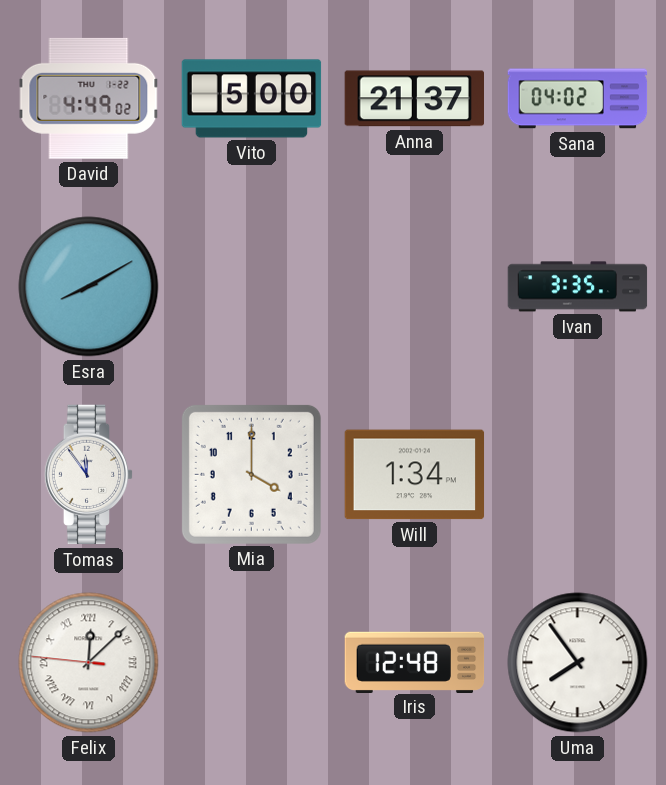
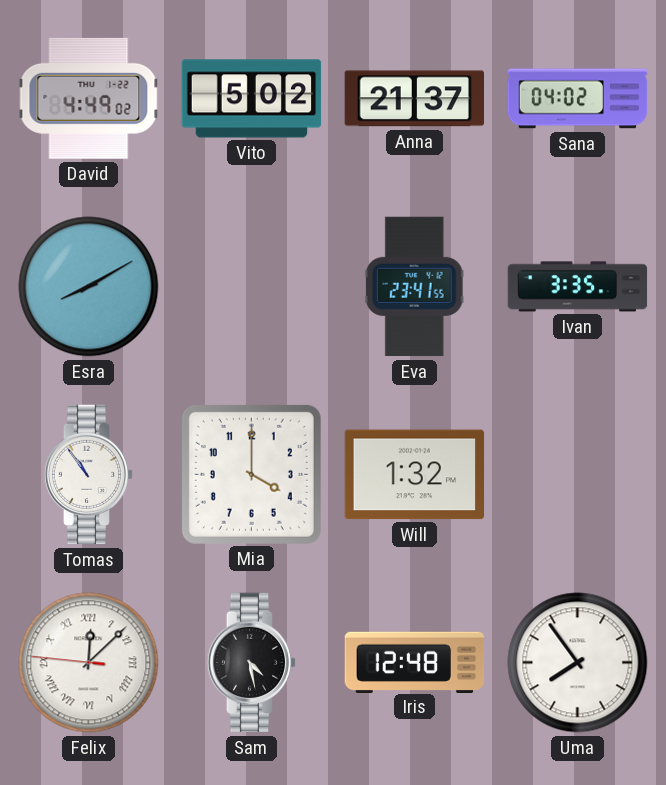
Vito: 5:00 -> 5:02
Eva: none -> 23:41
Tomas: 11:54 -> 10:54
Will: 1:34 -> 1:32
Sam: none -> 4:28
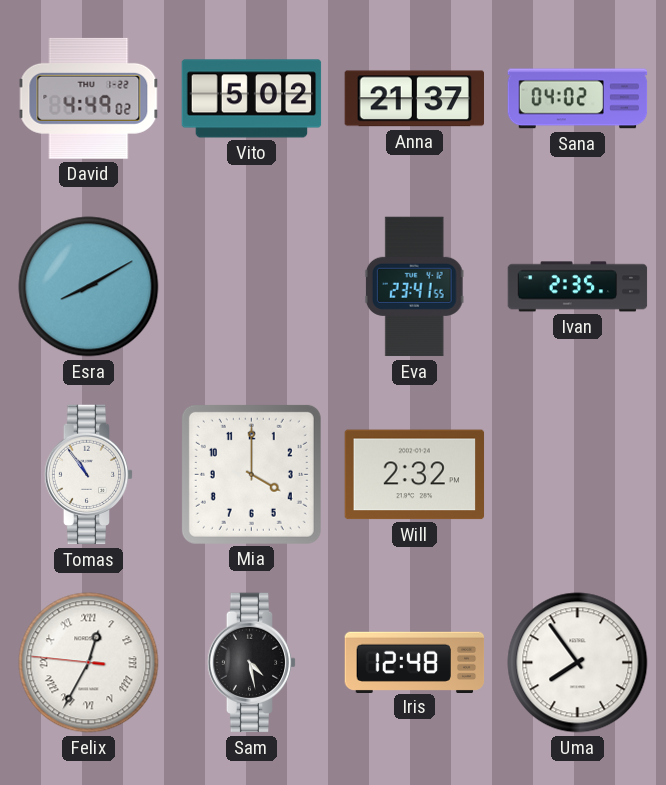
Ivan: 3:35 -> 2:35
Will: 1:32 -> 2:32
Felix: 12:07 -> 12:34
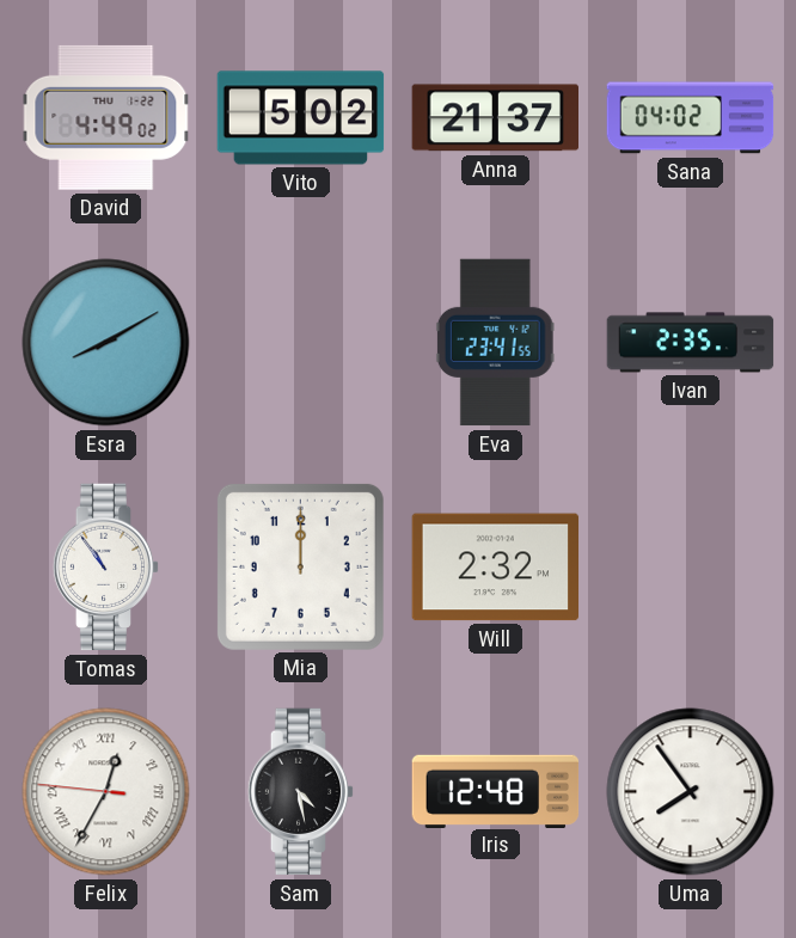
Mia: 4:00 -> 12:00
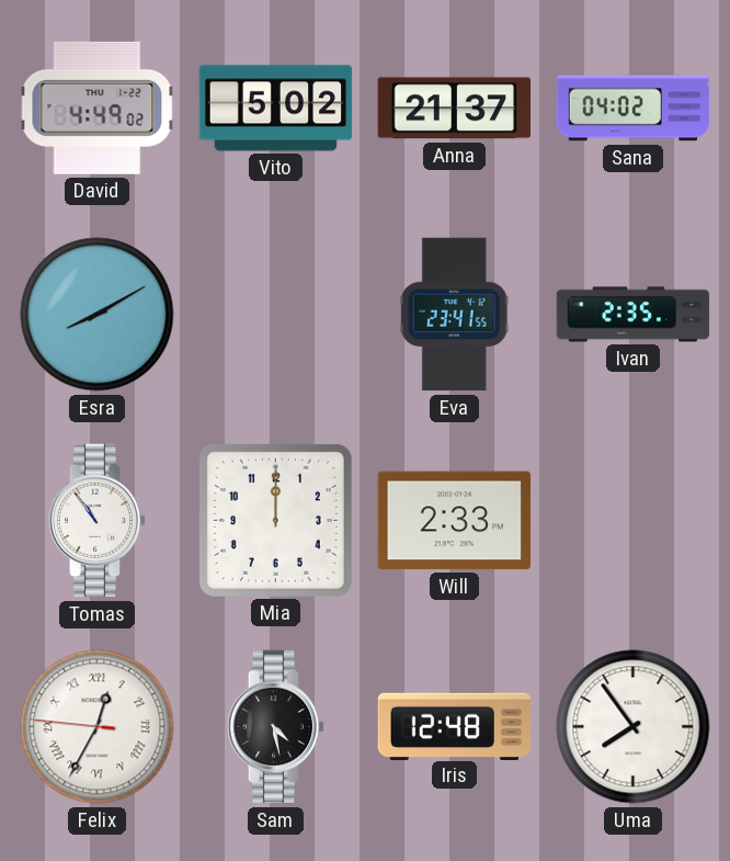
Will: 2:32 -> 2:33
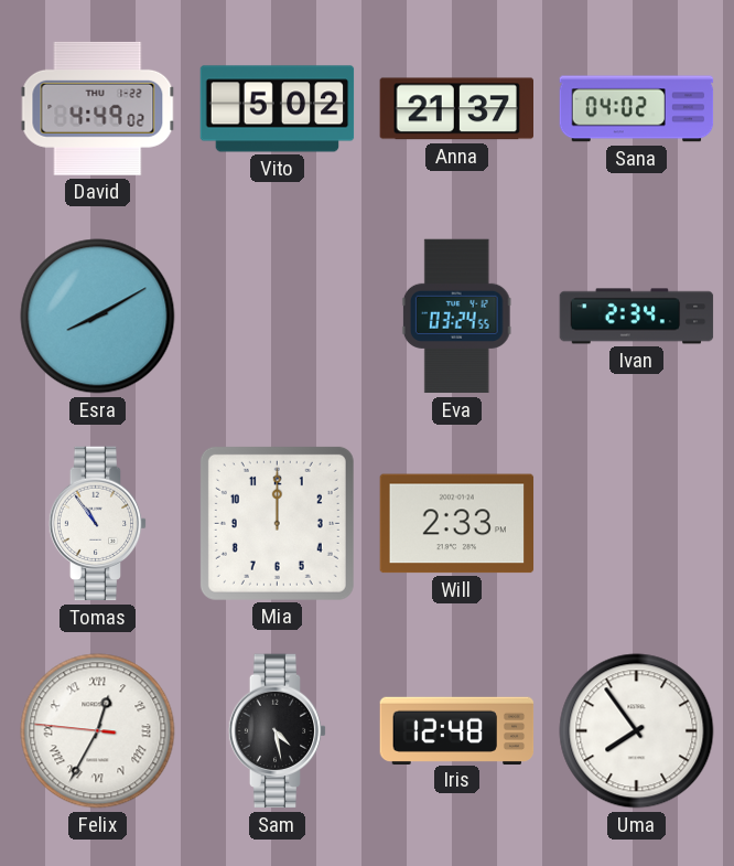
Eva: 23:41 -> 03:24
Ivan: 2:35 -> 2:34
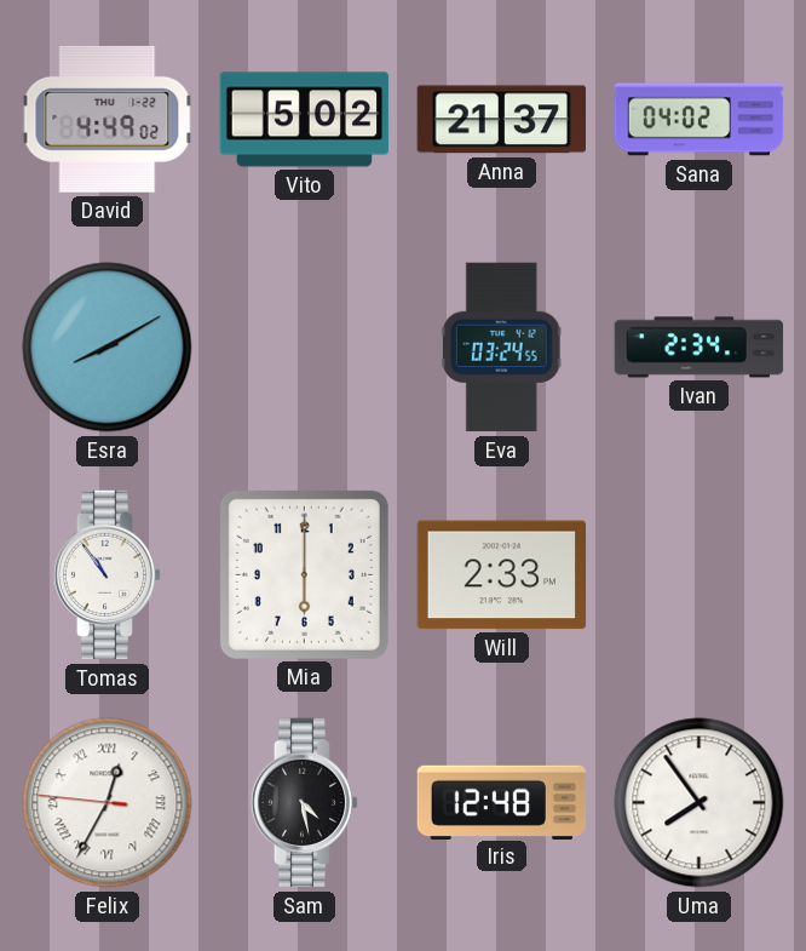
Mia: 12:00 -> 6:00
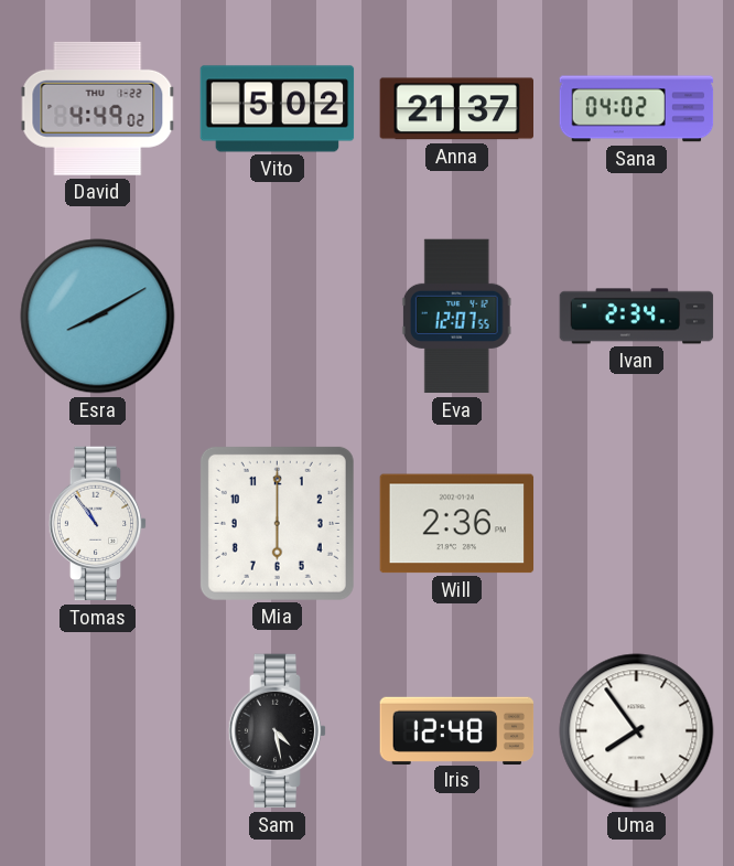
Eva: 03:24 -> 12:07
Will: 2:33 -> 2:36
Felix: 12:34 -> none
